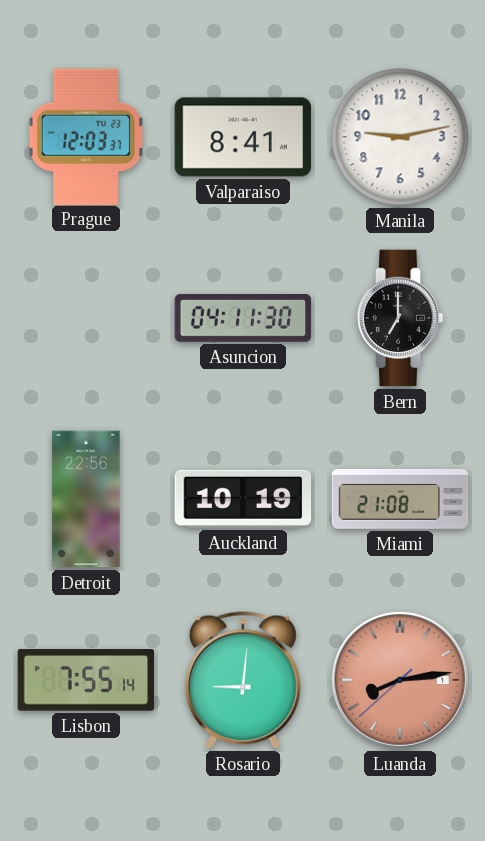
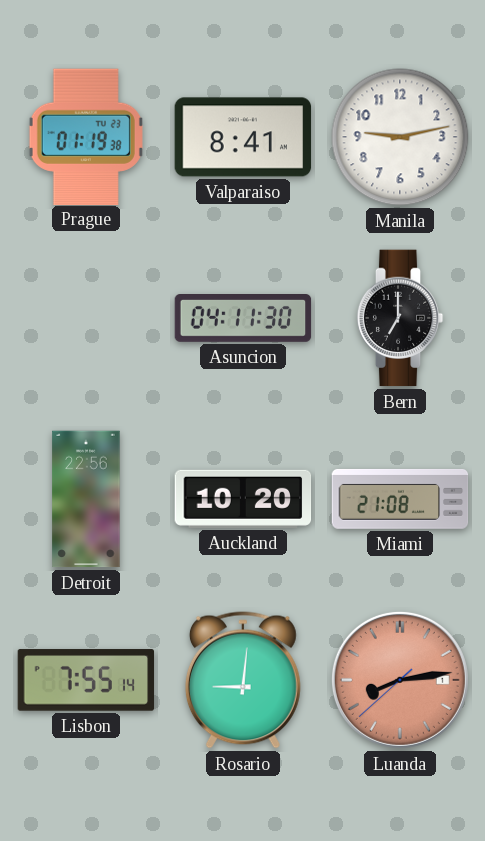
Prague: 12:03 -> 01:19
Auckland: 10:19 -> 10:20
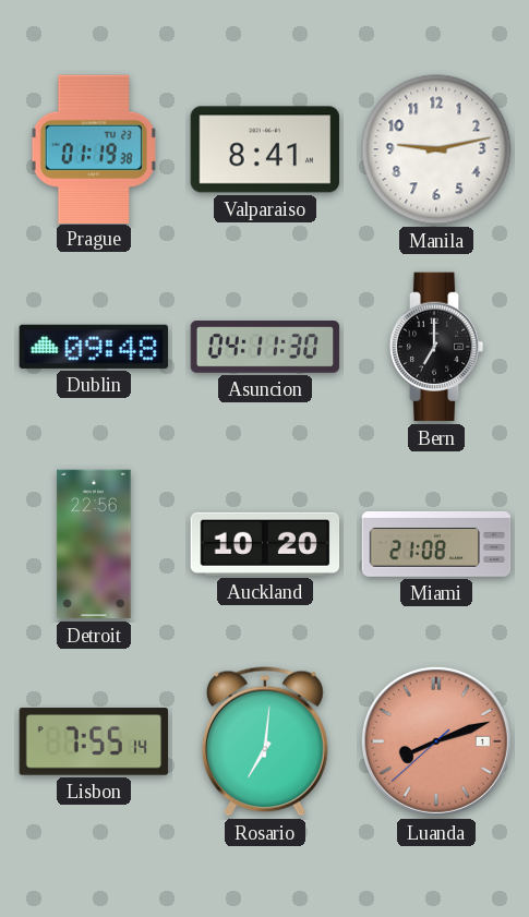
Dublin: none -> 09:48
Rosario: 9:01 -> 7:01
Luanda: 8:13 -> 8:11
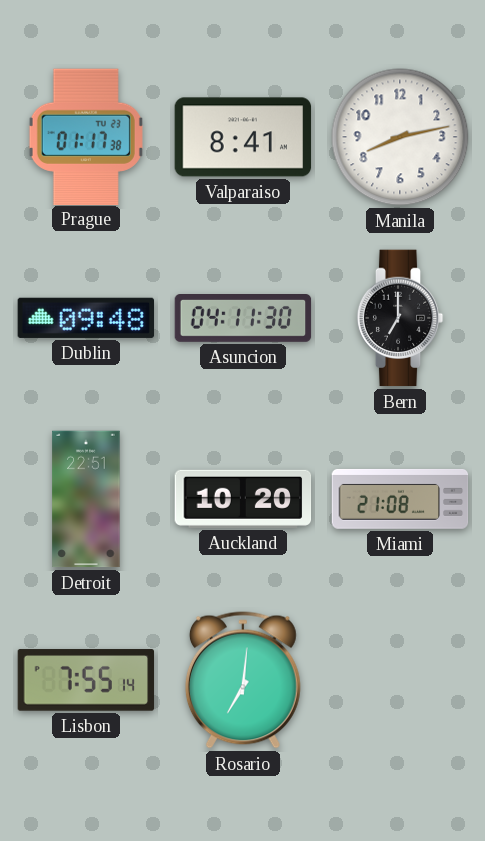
Prague: 01:19 -> 01:17
Manila: 9:13 -> 8:13
Detroit: 22:56 -> 22:51
Luanda: 8:11 -> none
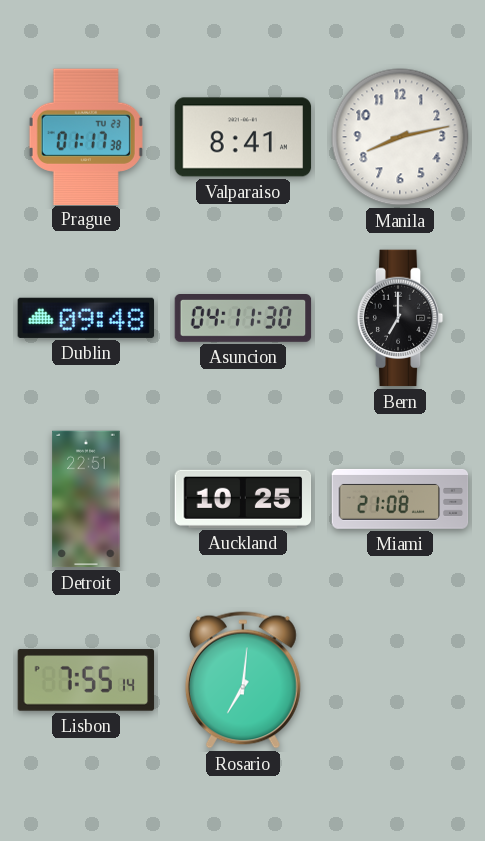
Auckland: 10:20 -> 10:25
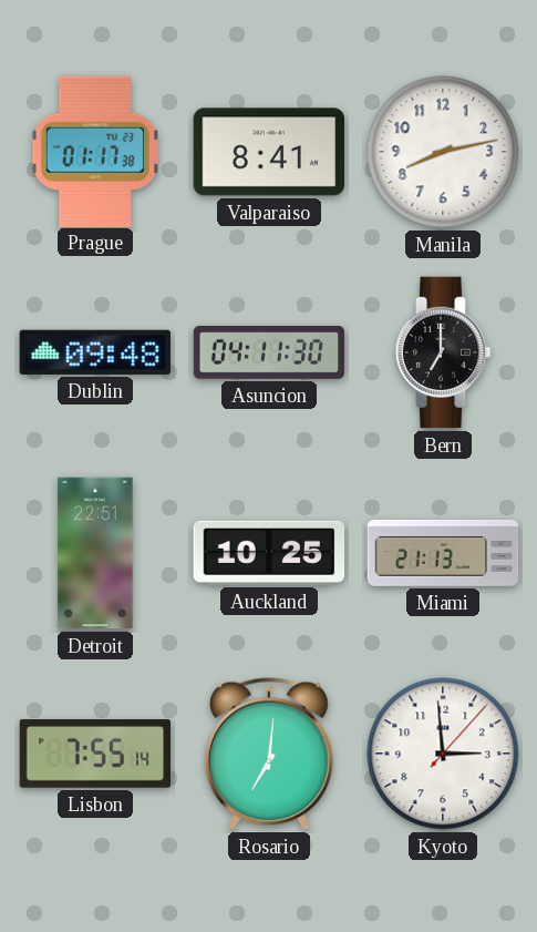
Miami: 21:08 -> 21:13
Kyoto: none -> 2:59
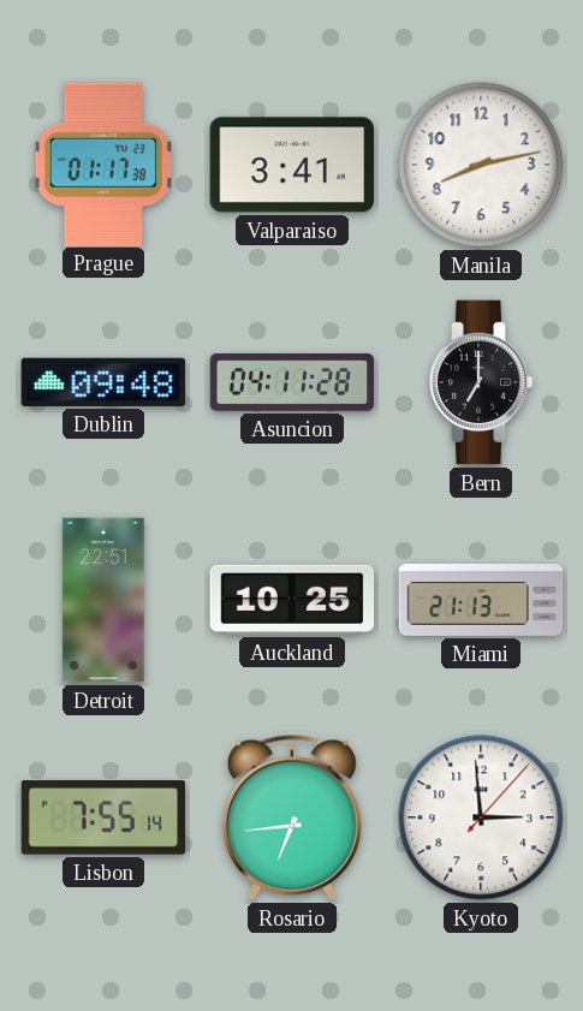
Valparaiso: 8:41 -> 3:41
Asuncion: 04:11:30 -> 04:11:28
Rosario: 7:01 -> 6:44
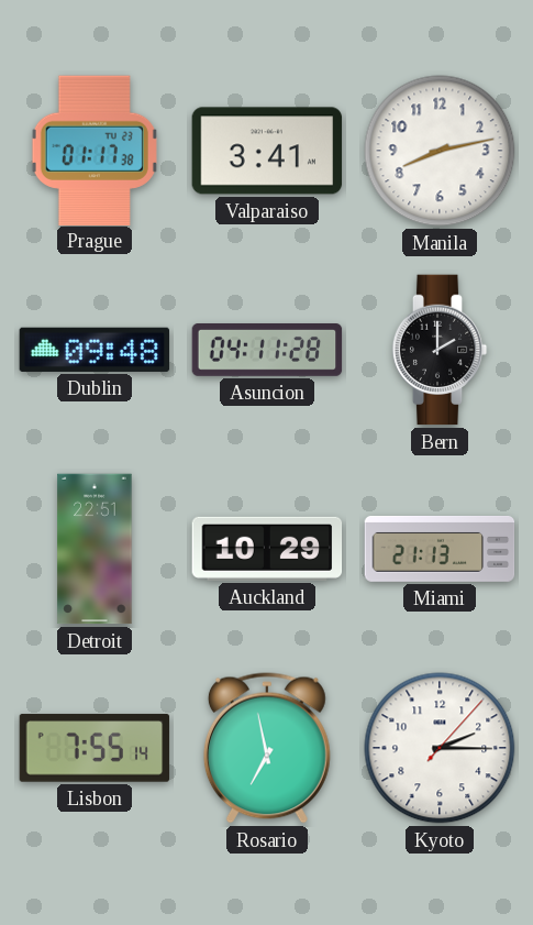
Bern: 7:00 -> 2:00
Auckland: 10:25 -> 10:29
Rosario: 6:44 -> 6:58
Kyoto: 2:59 -> 2:15
